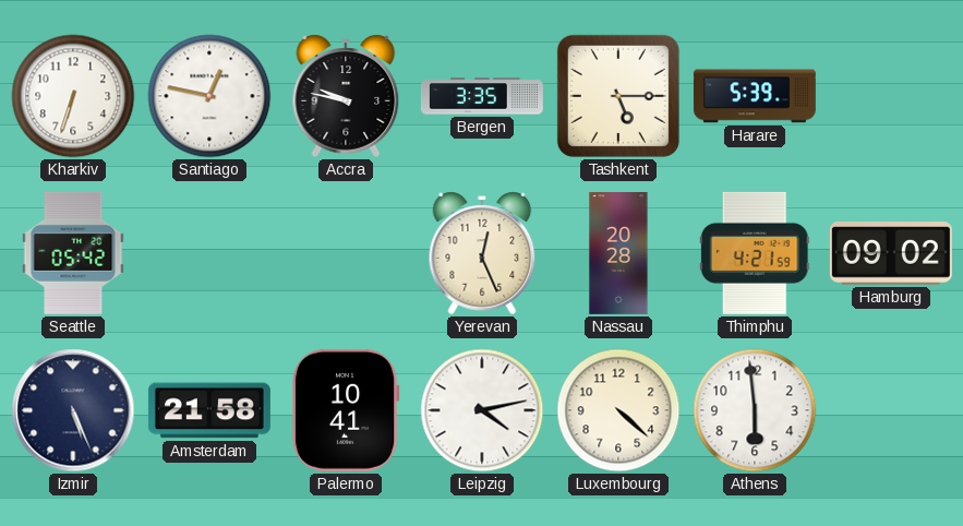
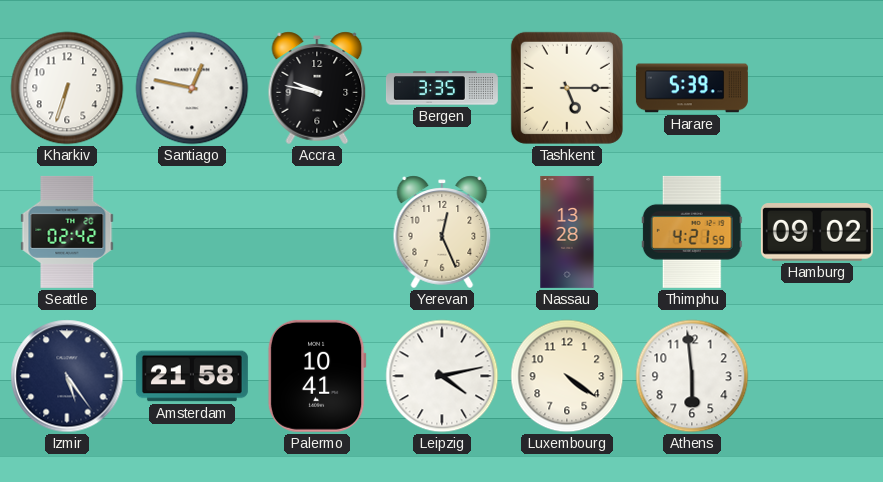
Seattle: 05:42 -> 02:42
Nassau: 20:28 -> 13:28
Izmir: 5:26 -> 5:24
Luxembourg: 4:22 -> 4:21
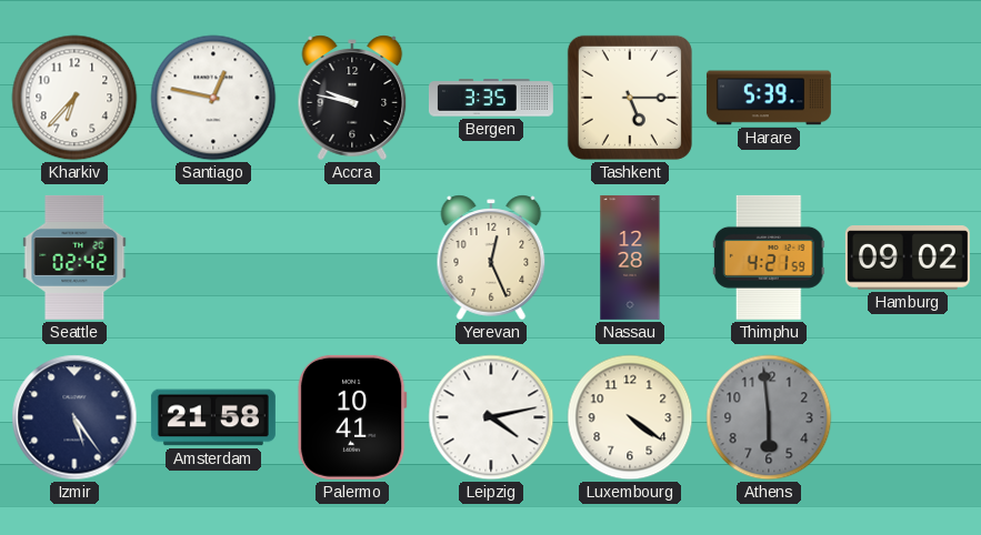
Kharkiv: 6:33 -> 6:37
Nassau: 13:28 -> 12:28
Athens dial: white -> grey
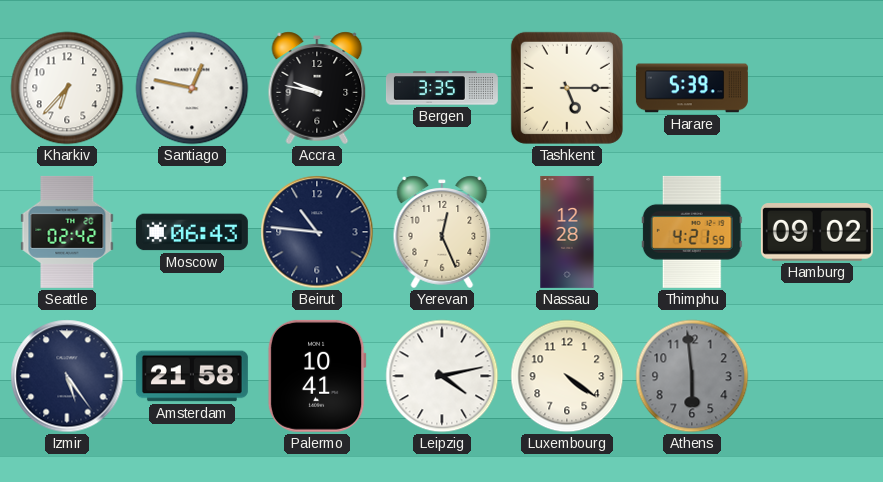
Moscow: none -> 06:43
Beirut: none -> 10:46
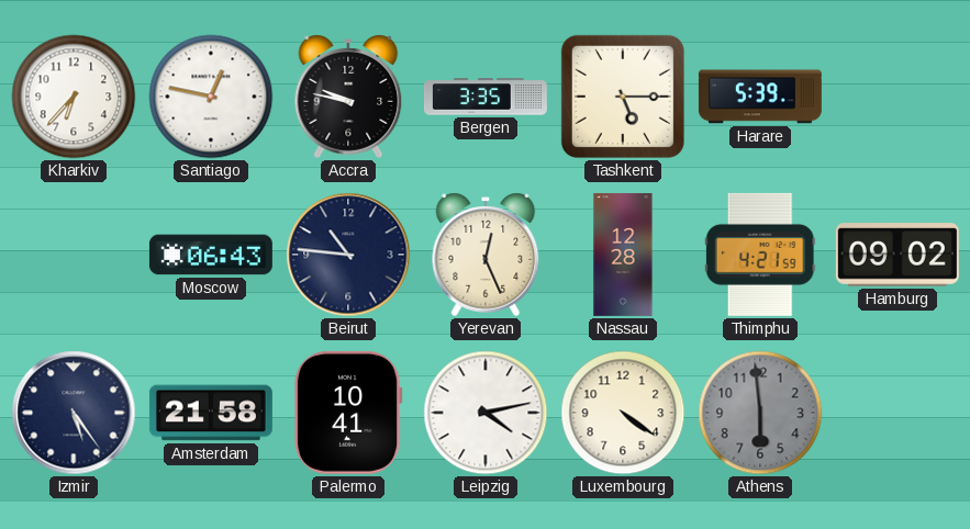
Seattle: 02:42 -> none
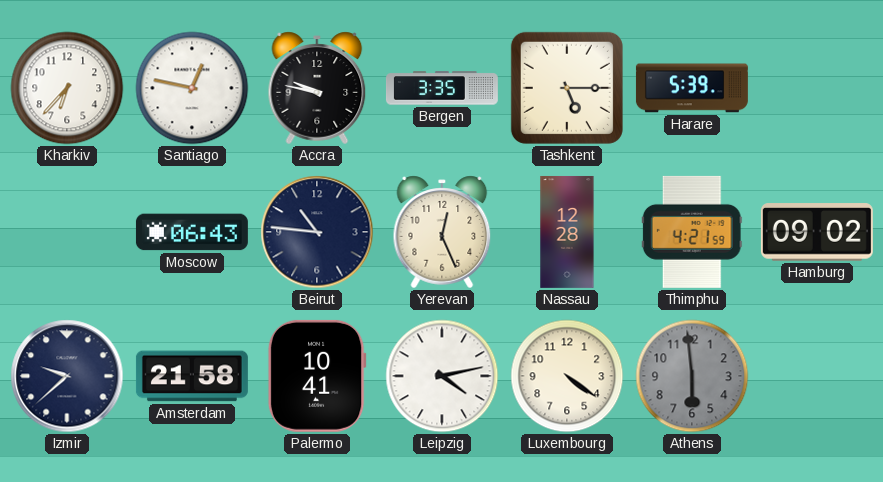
Izmir: 5:24 -> 9:38
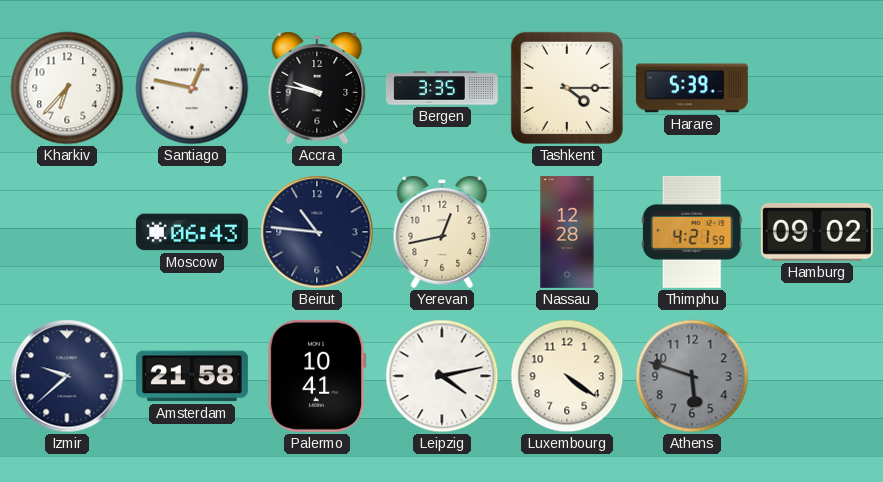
Tashkent: 5:15 -> 4:15
Yerevan: 12:26 -> 12:43
Athens: 5:59 -> 5:48
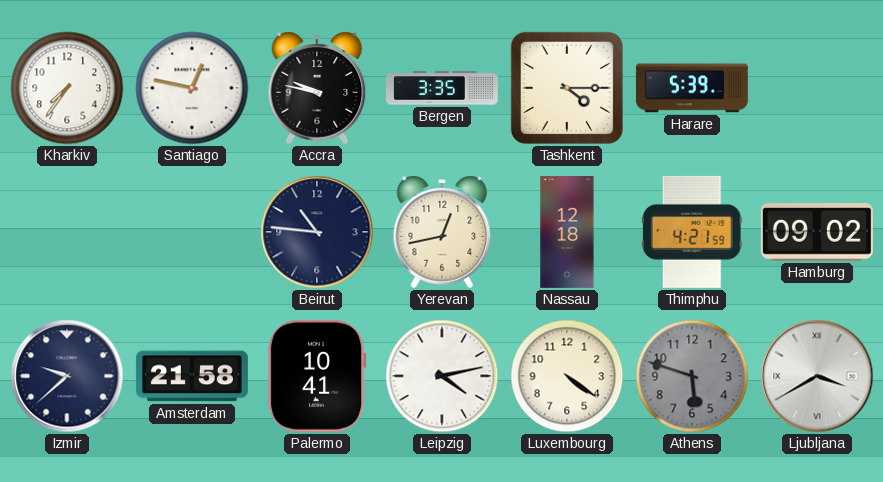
Kharkiv: 6:37 -> 7:36
Moscow: 06:43 -> none
Nassau: 12:28 -> 12:18
Ljubljana: none -> 3:40
